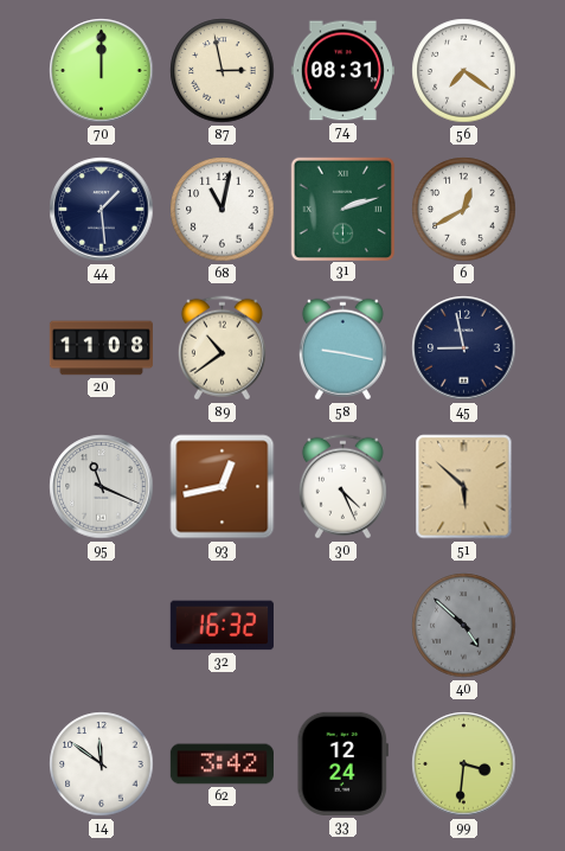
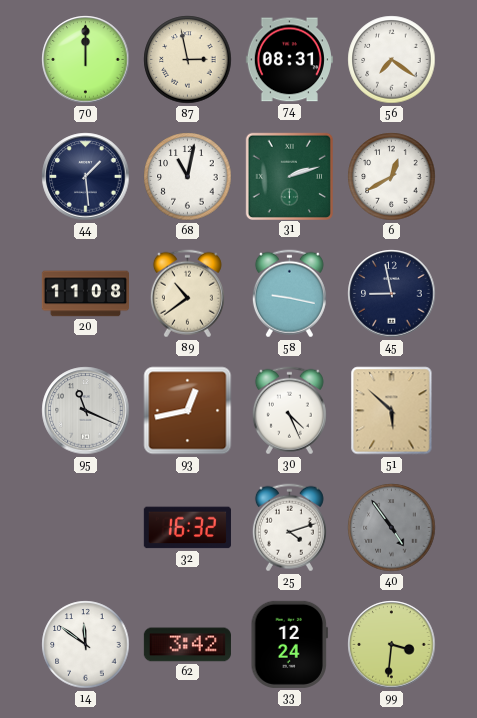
25: none -> 4:12
40: 4:52 -> 4:54
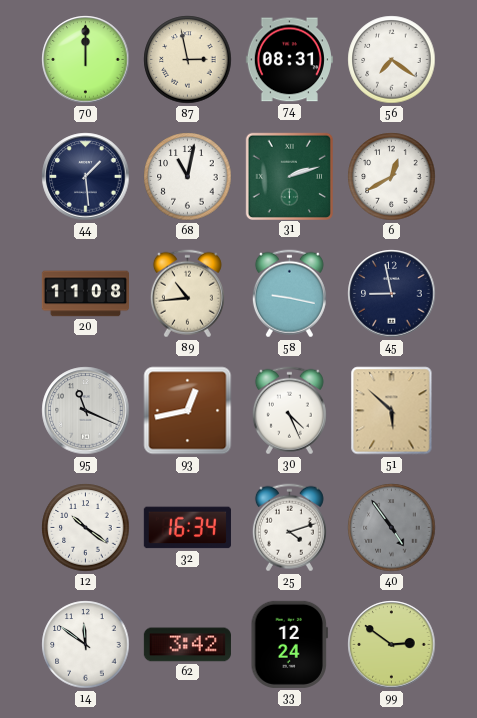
89: 10:39 -> 10:44
12: none -> 10:21
32: 16:32 -> 16:34
99: 3:31 -> 2:51
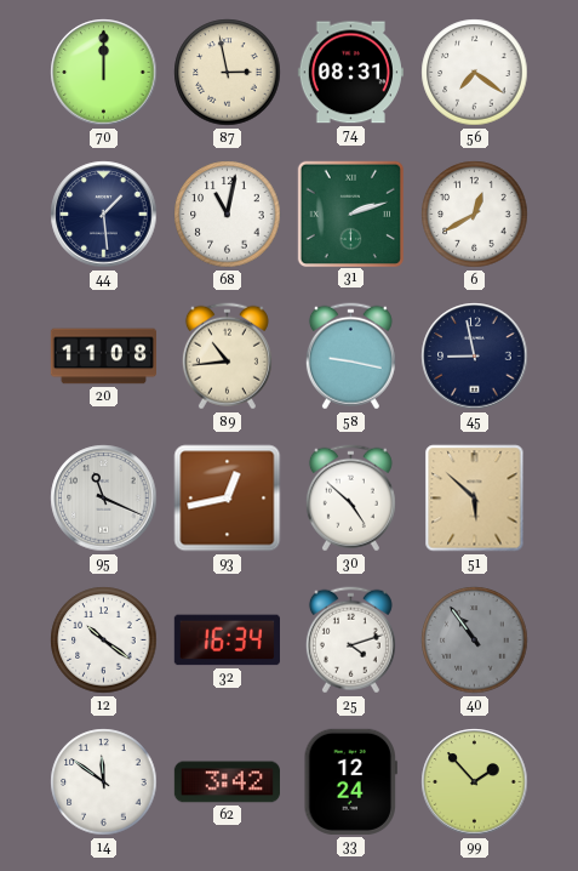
30: 4:26 -> 4:52
40: 4:54 -> 10:54
99: 2:51 -> 1:53
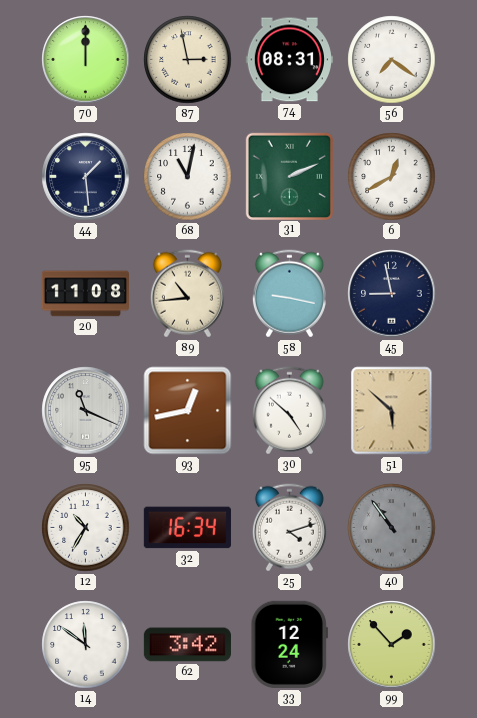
31: 2:12 -> 2:11
12: 10:21 -> 10:35
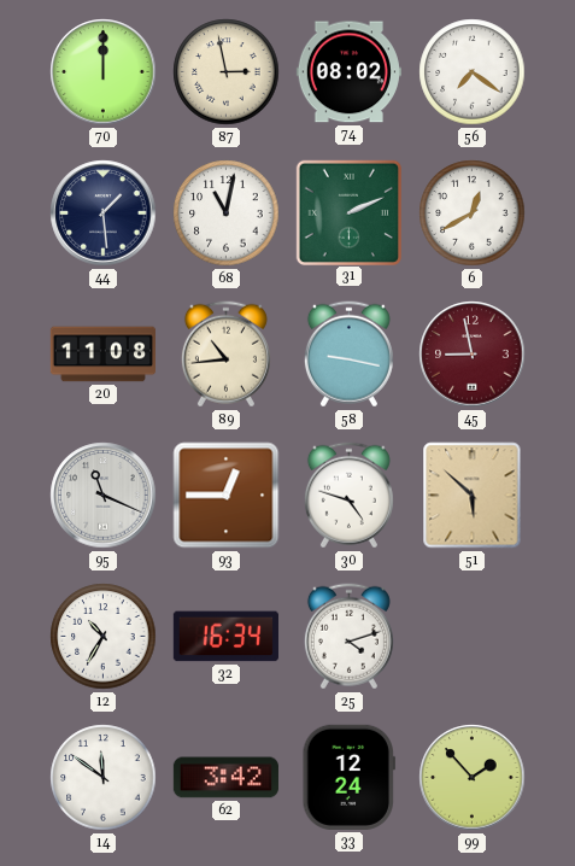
74: 08:31 -> 08:02
45 dial: navy -> burgundy
93: 12:43 -> 12:45
30: 4:52 -> 4:48
40: 10:54 -> none
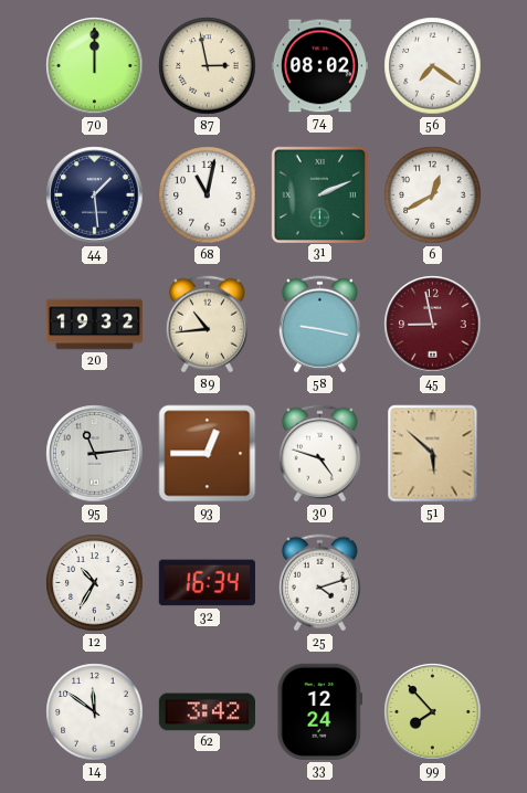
20: 11:08 -> 19:32
95: 11:19 -> 11:14
99: 1:53 -> 7:53
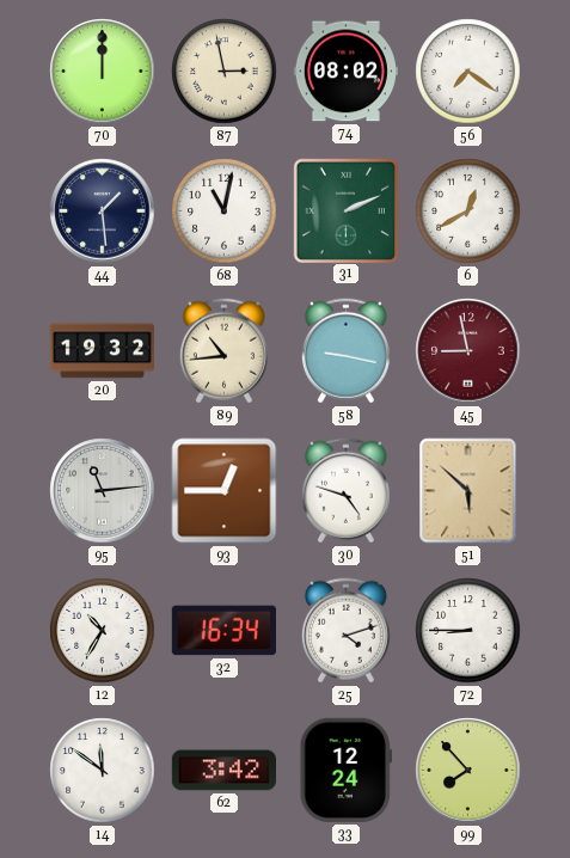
72: none -> 8:45
